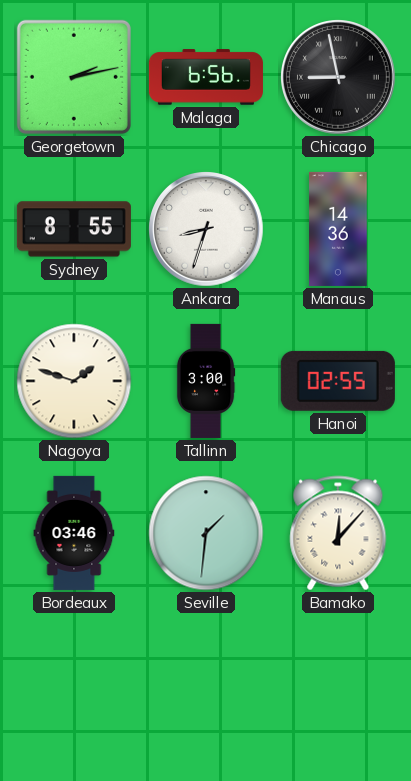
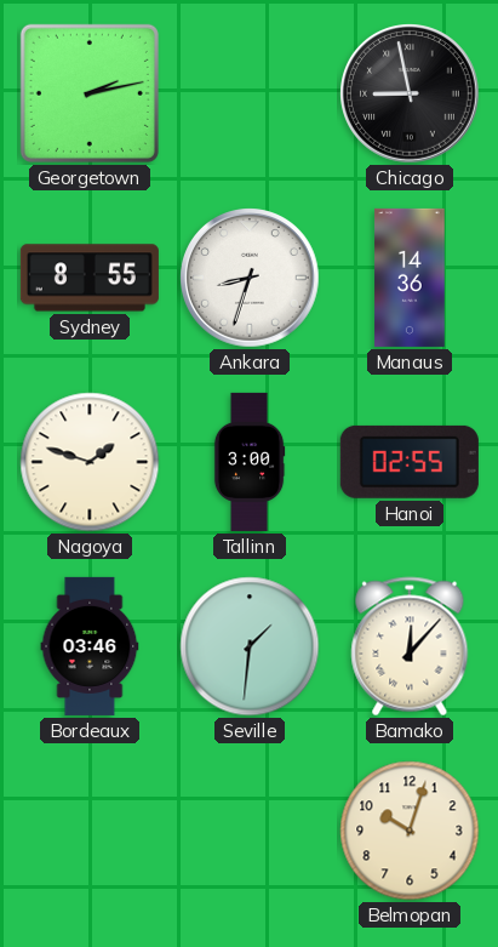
Malaga: 6:56 -> none
Belmopan: none -> 10:03
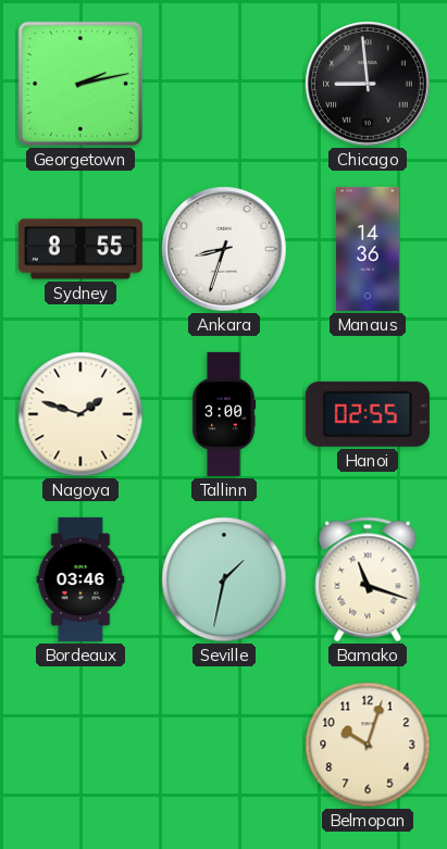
Chicago: 8:58 -> 8:59
Seville: 1:31 -> 1:32
Bamako: 12:07 -> 11:18
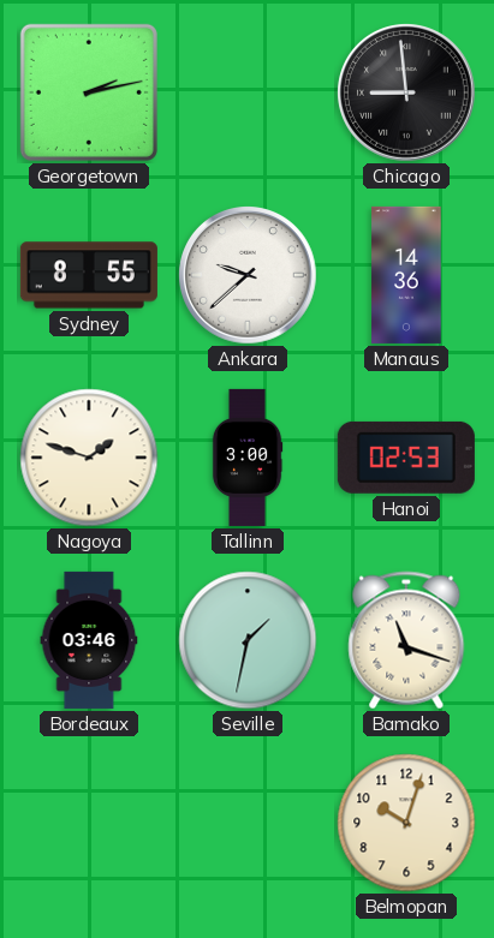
Ankara: 8:33 -> 9:38
Hanoi: 02:55 -> 02:53
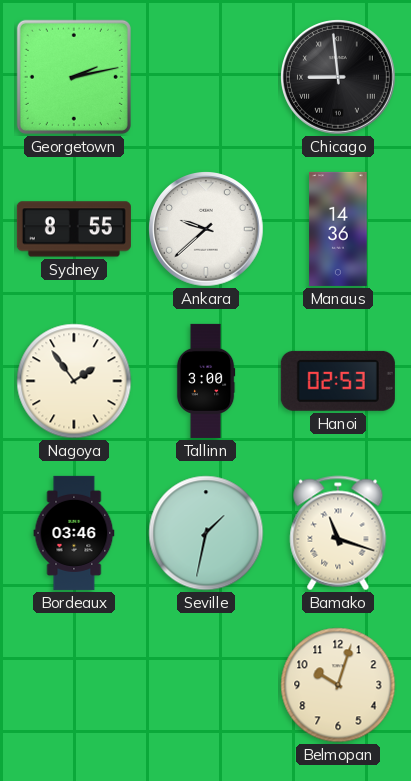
Nagoya: 1:48 -> 1:54
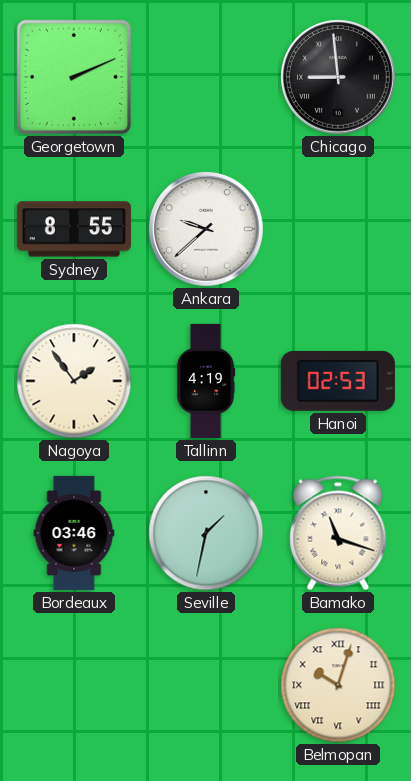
Georgetown: 2:13 -> 2:11
Manaus: 14:36 -> none
Tallinn: 3:00 -> 4:19
Belmopan numerals: Arabic -> Roman
